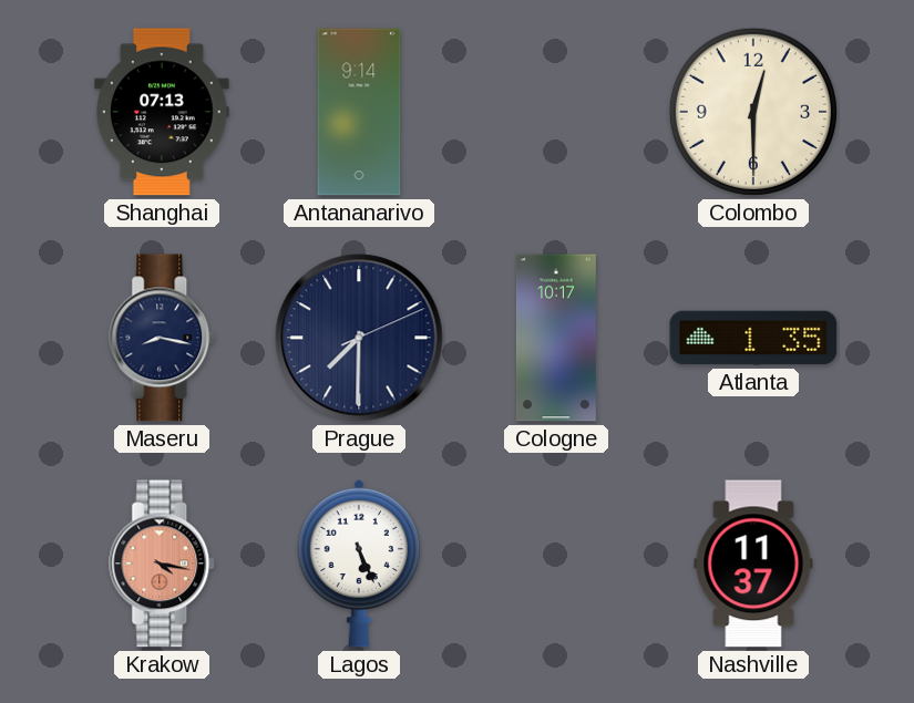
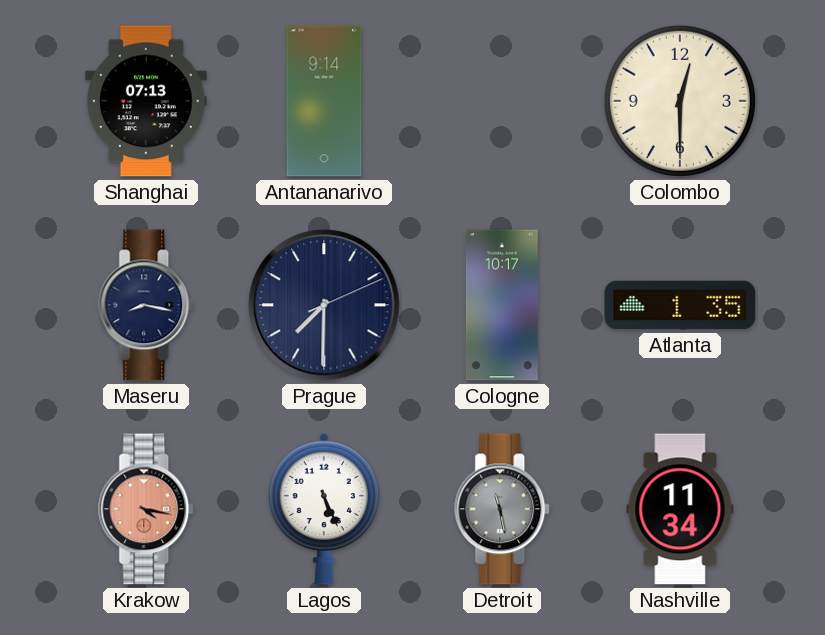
Detroit: none -> 11:28
Nashville: 11:37 -> 11:34
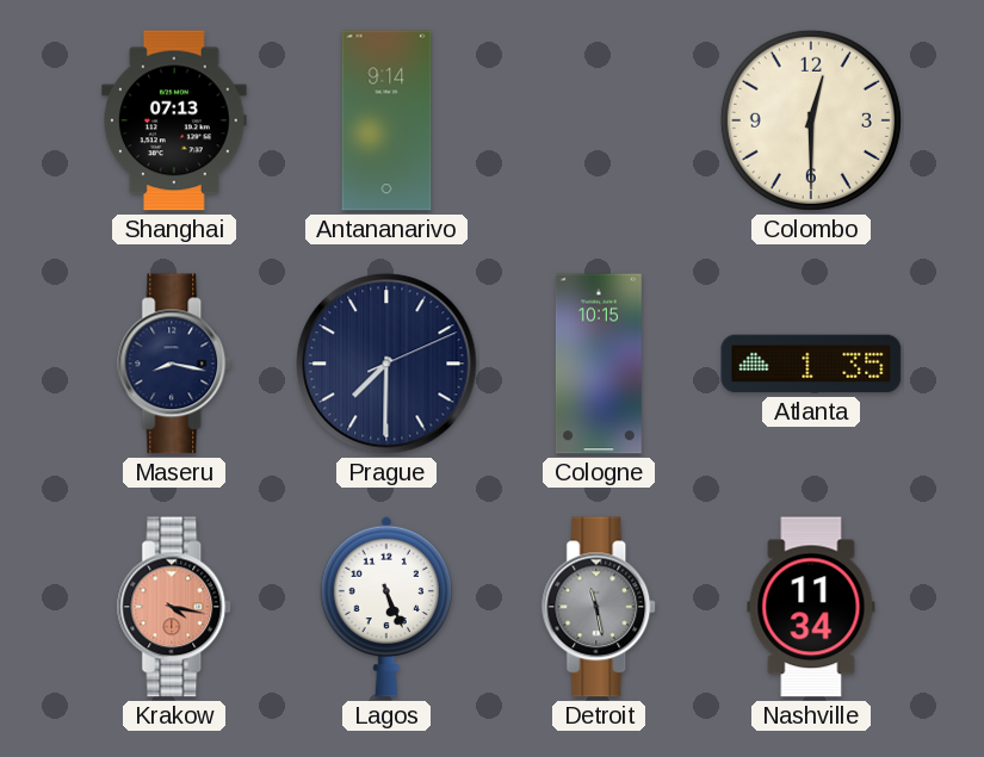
Cologne: 10:17 -> 10:15
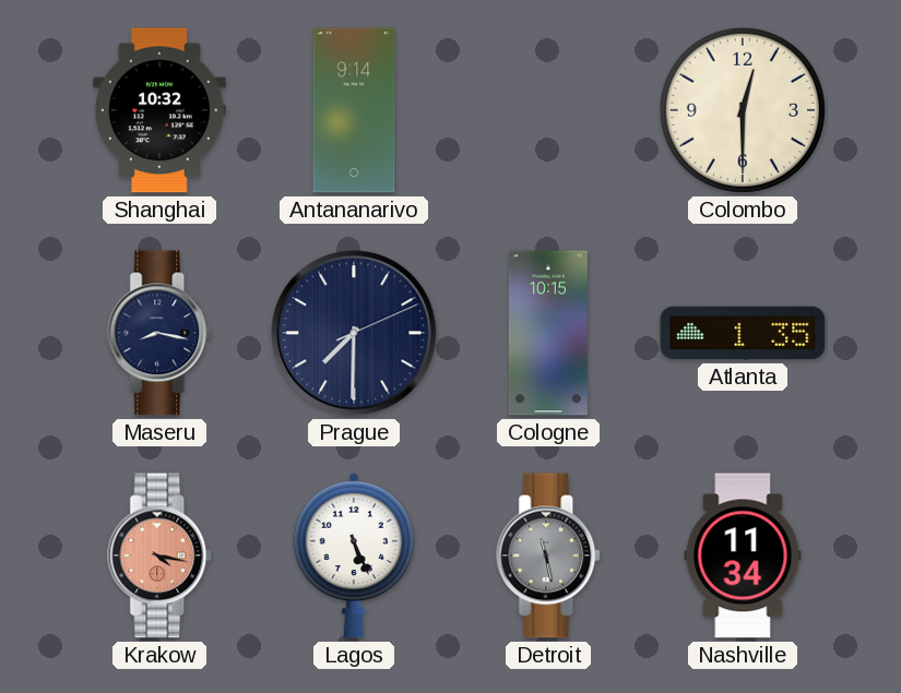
Shanghai: 07:13 -> 10:32
